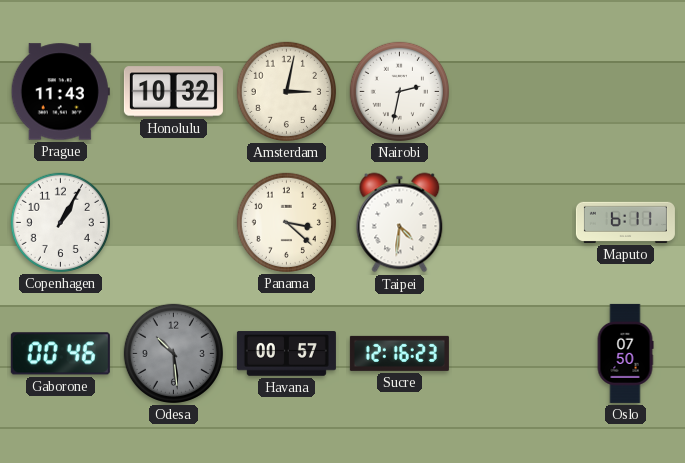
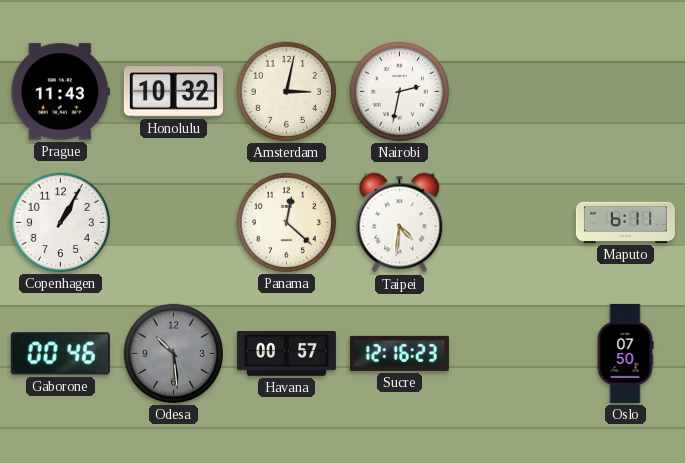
Panama: 3:22 -> 12:22
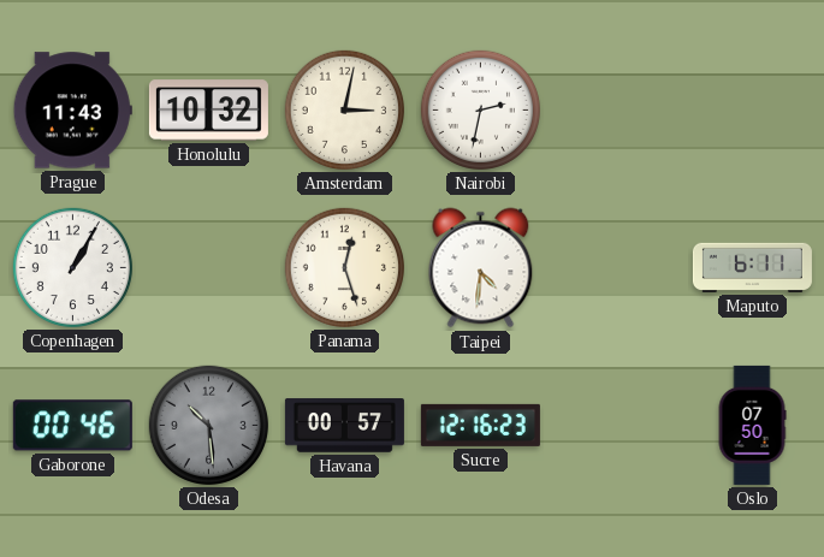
Panama: 12:22 -> 12:27
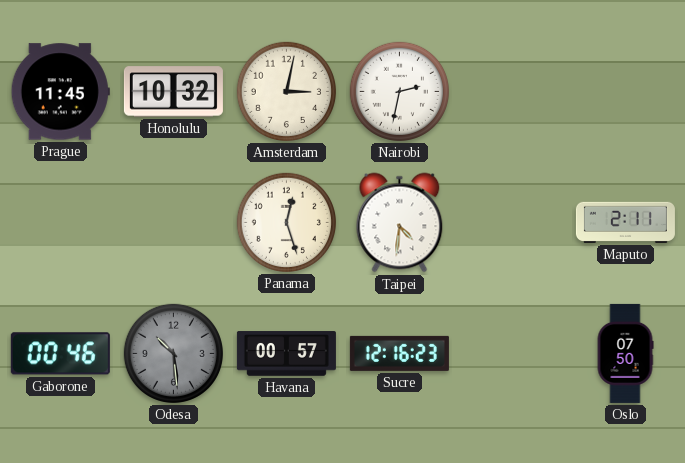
Prague: 11:43 -> 11:45
Copenhagen: 1:05 -> none
Maputo: 6:11 -> 2:11
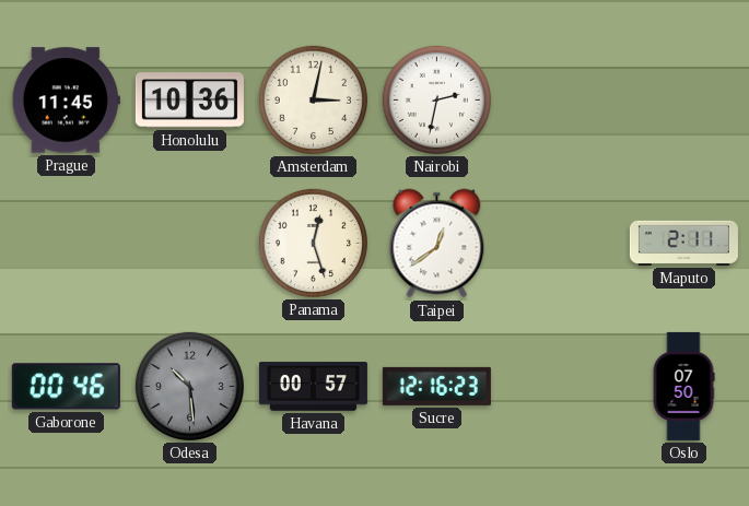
Honolulu: 10:32 -> 10:36
Taipei: 4:31 -> 12:39
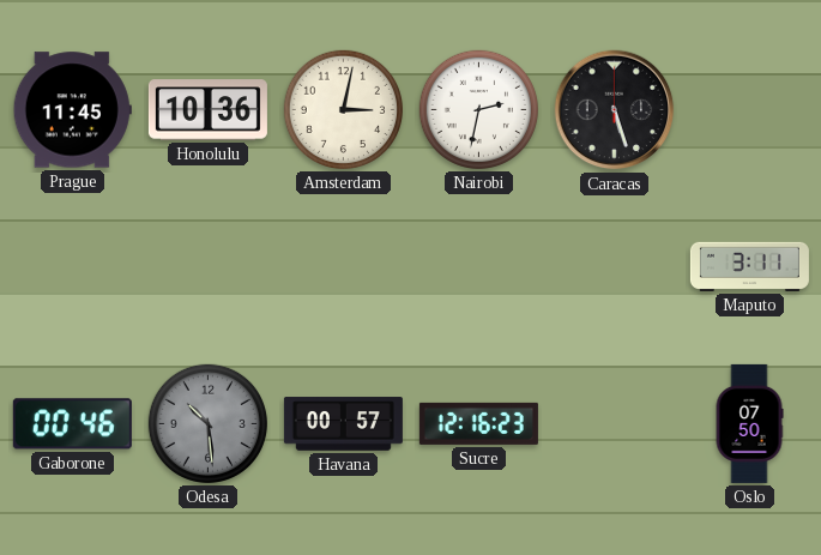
Caracas: none -> 5:27
Panama: 12:27 -> none
Taipei: 12:39 -> none
Maputo: 2:11 -> 3:11
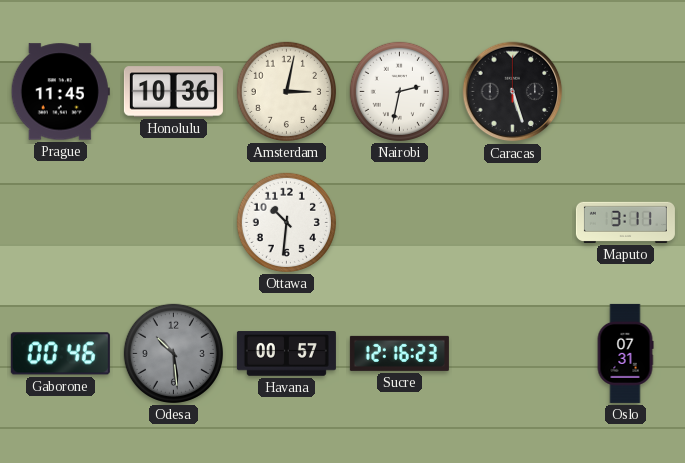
Ottawa: none -> 10:31
Oslo: 07:50 -> 07:31
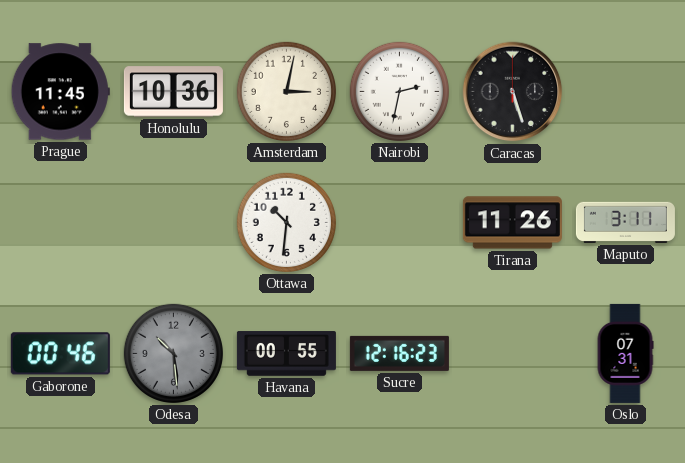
Tirana: none -> 11:26
Havana: 00:57 -> 00:55
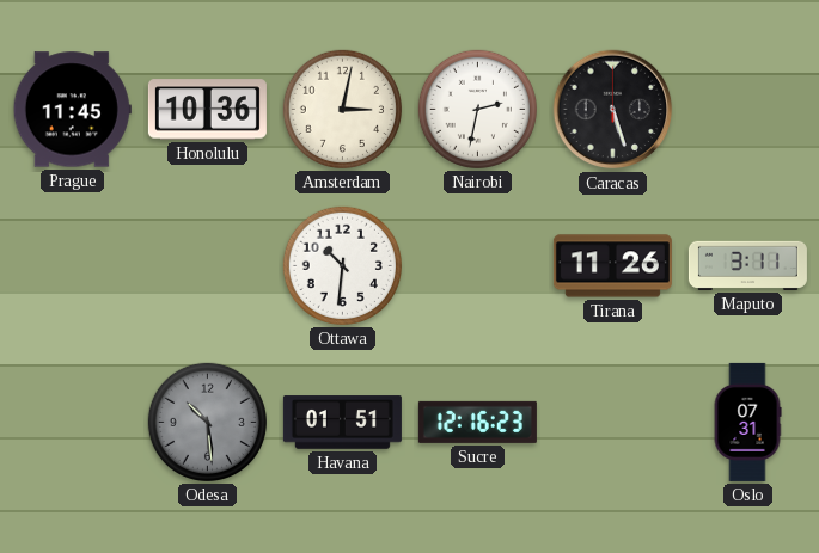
Gaborone: 00:46 -> none
Havana: 00:55 -> 01:51
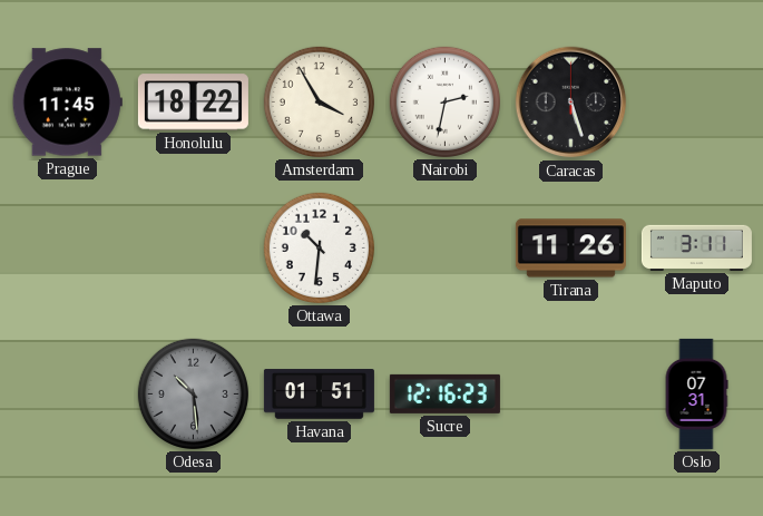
Honolulu: 10:36 -> 18:22
Amsterdam: 3:02 -> 3:55
